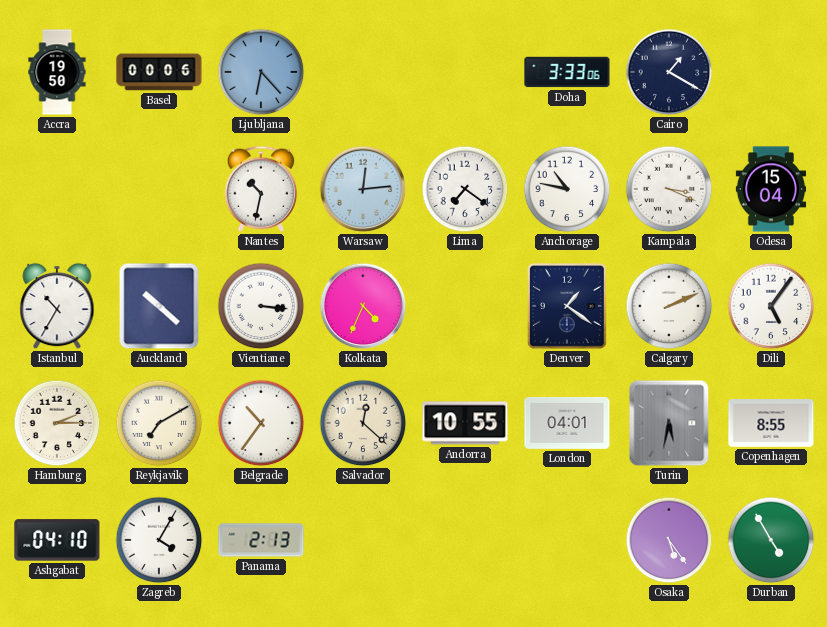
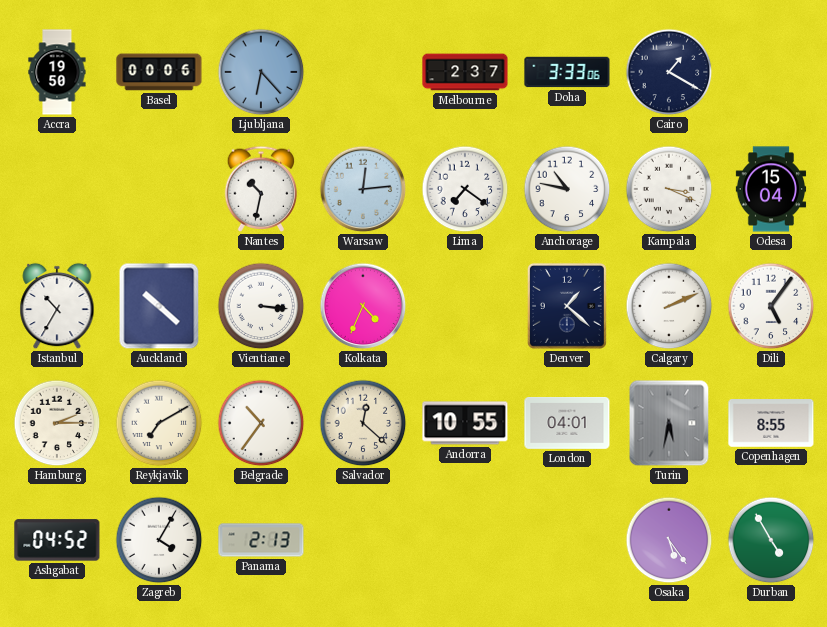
Melbourne: none -> 2:37
Denver: 1:21 -> 1:22
Ashgabat: 04:10 -> 04:52
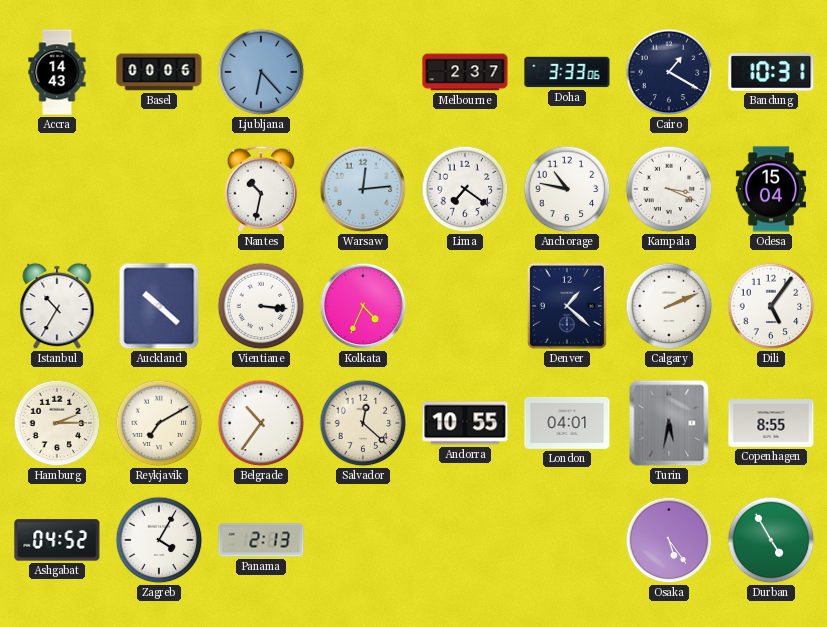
Accra: 19:50 -> 14:43
Bandung: none -> 10:31
